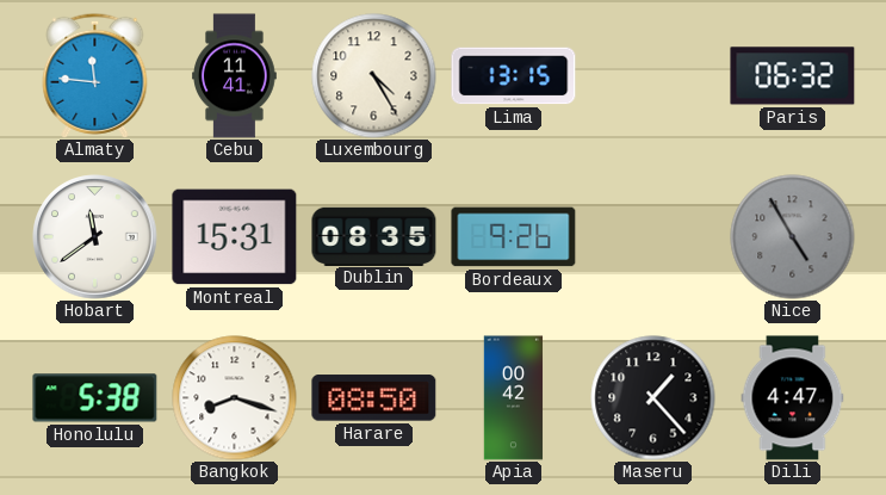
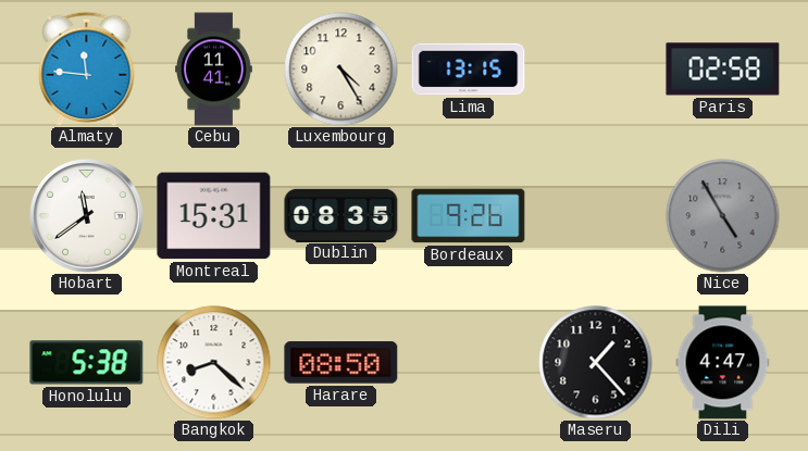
Paris: 06:32 -> 02:58
Bangkok: 8:18 -> 8:22
Apia: 00:42 -> none
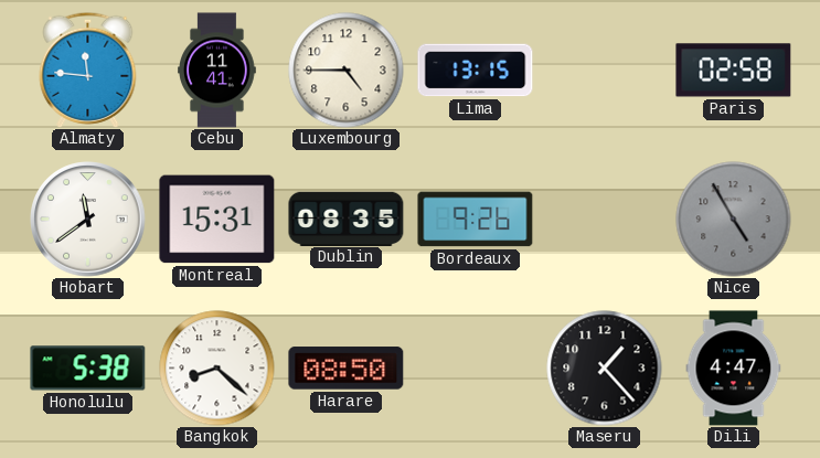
Luxembourg: 4:25 -> 4:45
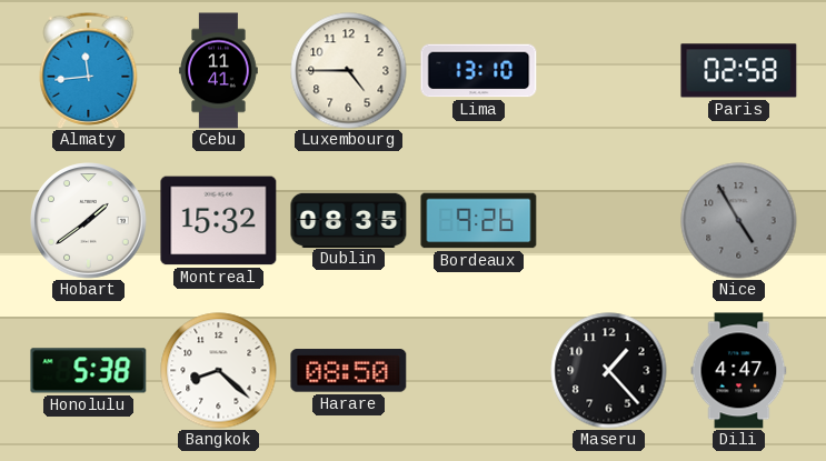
Almaty: 11:46 -> 11:44
Lima: 13:15 -> 13:10
Hobart: 11:39 -> 1:39
Montreal: 15:31 -> 15:32
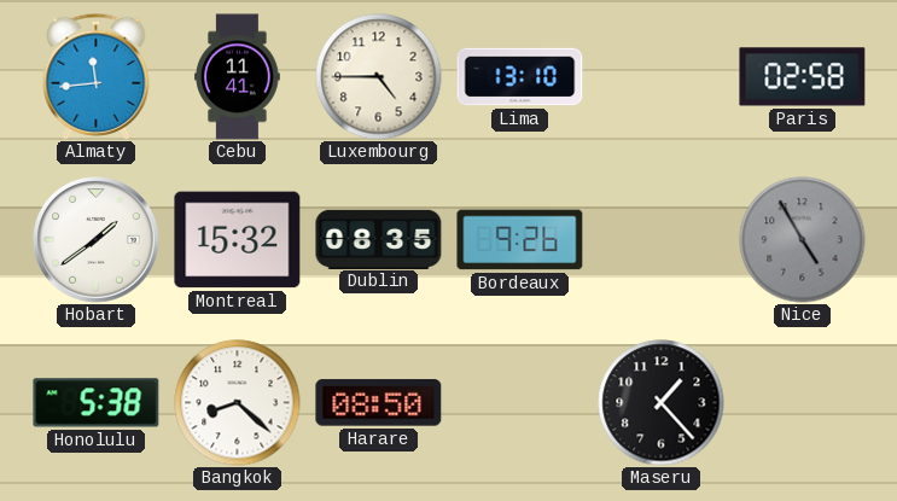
Dili: 4:47 -> none
